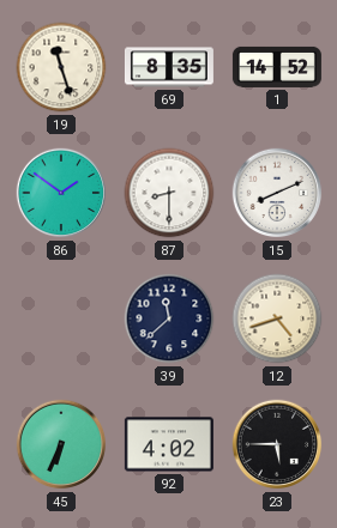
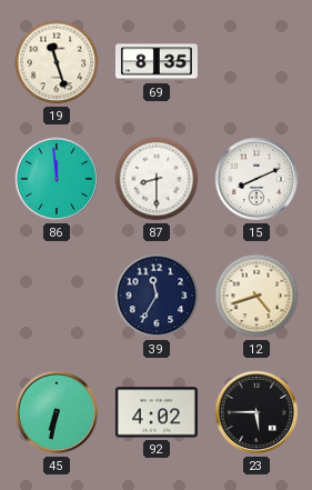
1: 14:52 -> none
86: 1:51 -> 11:59
39: 11:38 -> 11:35
45: 6:34 -> 6:32
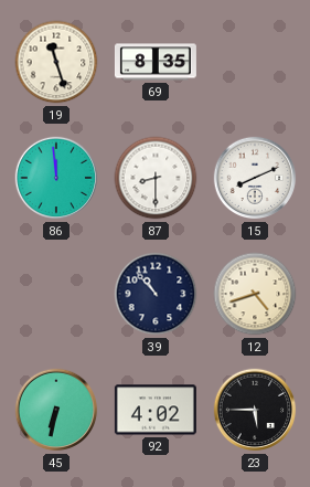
39: 11:35 -> 10:53
